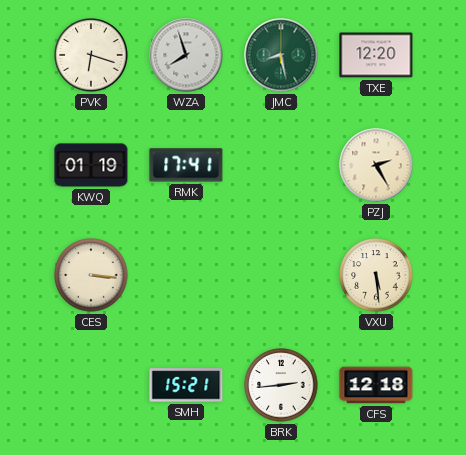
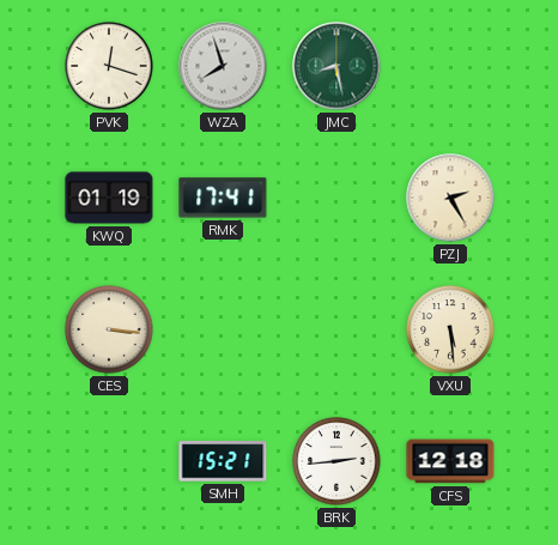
PVK: 6:18 -> 12:18
TXE: 12:20 -> none
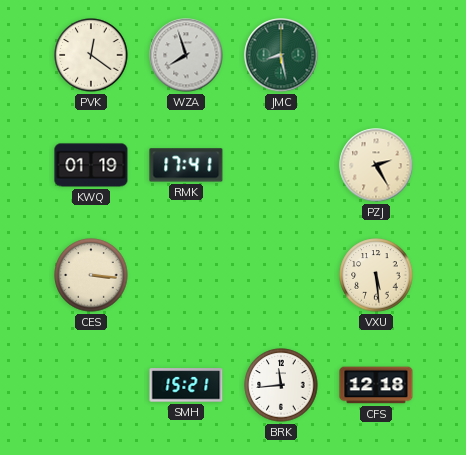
PVK: 12:18 -> 12:21
BRK: 2:44 -> 11:44
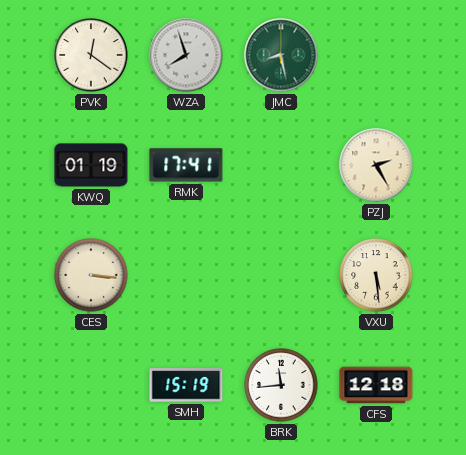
SMH: 15:21 -> 15:19
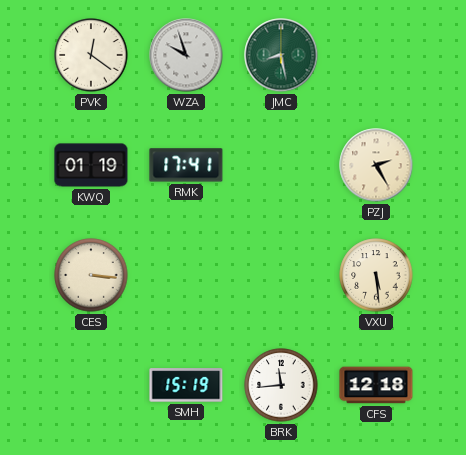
WZA: 7:57 -> 9:57
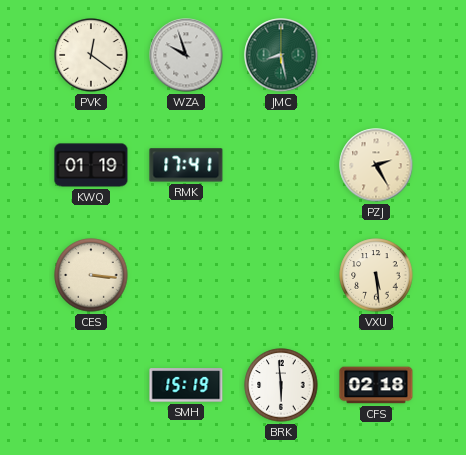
BRK: 11:44 -> 5:59
CFS: 12:18 -> 02:18
